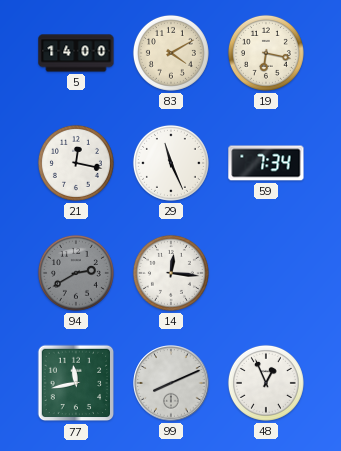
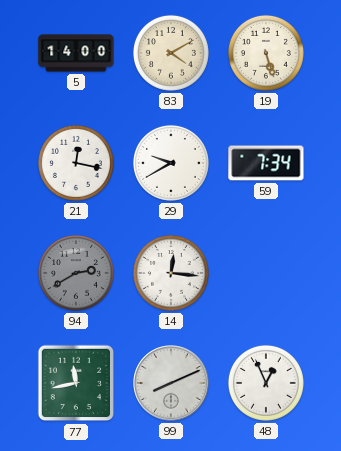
19: 6:17 -> 5:27
29: 11:26 -> 9:40
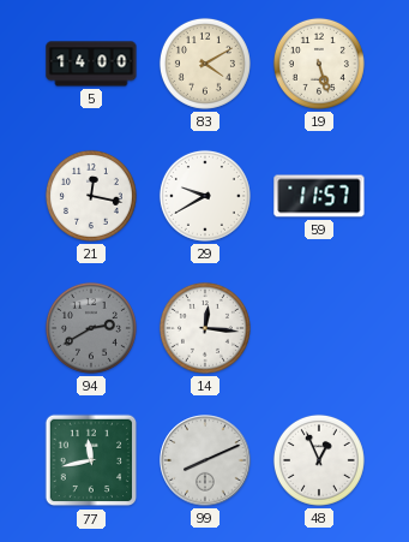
59: 7:34 -> 11:57
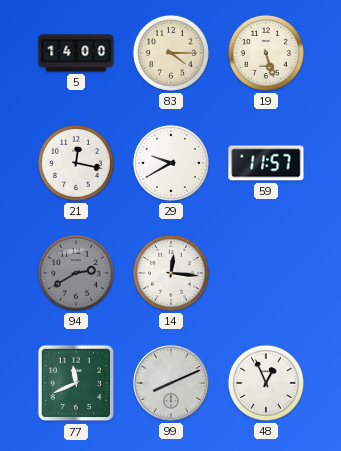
83: 4:10 -> 4:15
77: 11:43 -> 11:41
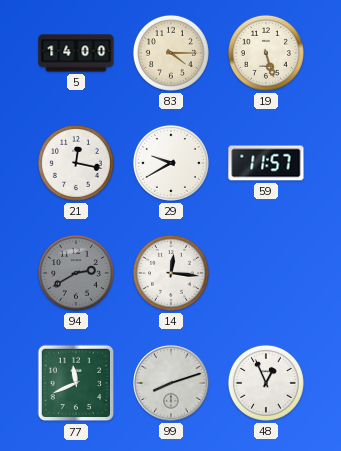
99: 8:11 -> 8:12
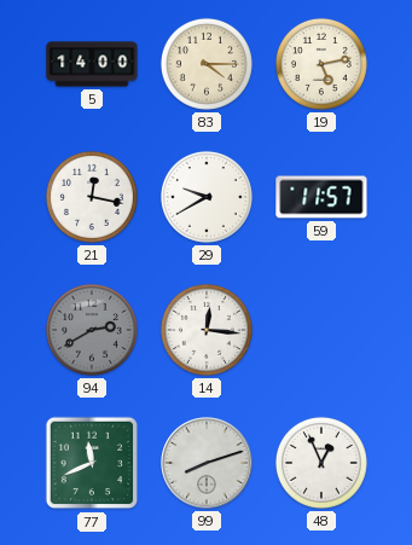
19: 5:27 -> 5:13
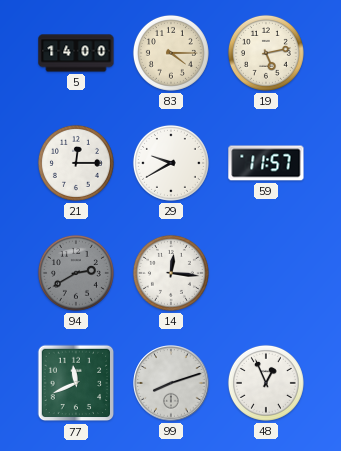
21: 12:17 -> 12:15
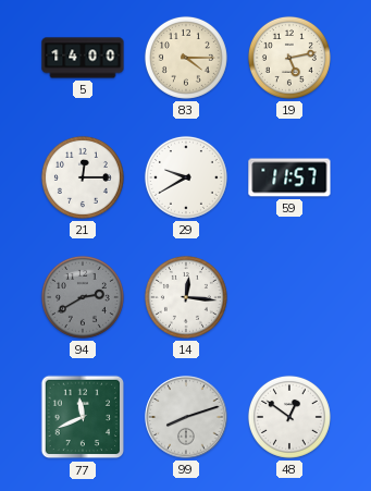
48: 12:56 -> 12:51
